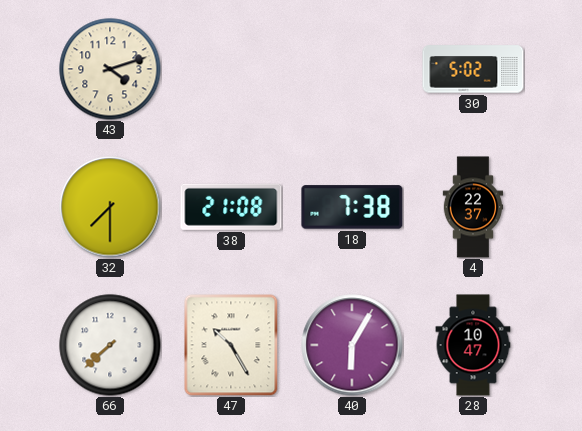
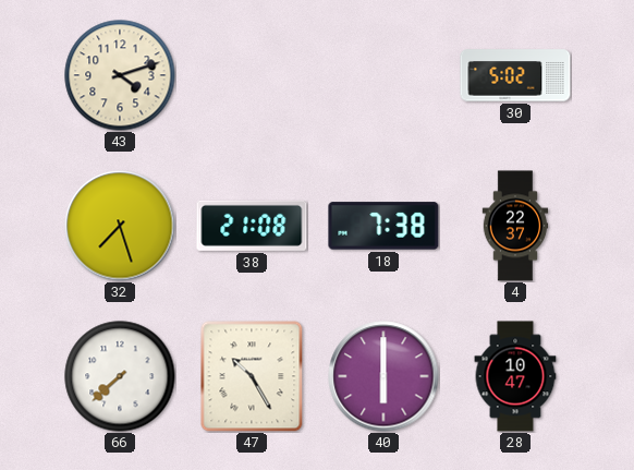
32: 7:30 -> 7:27
40: 6:05 -> 6:00
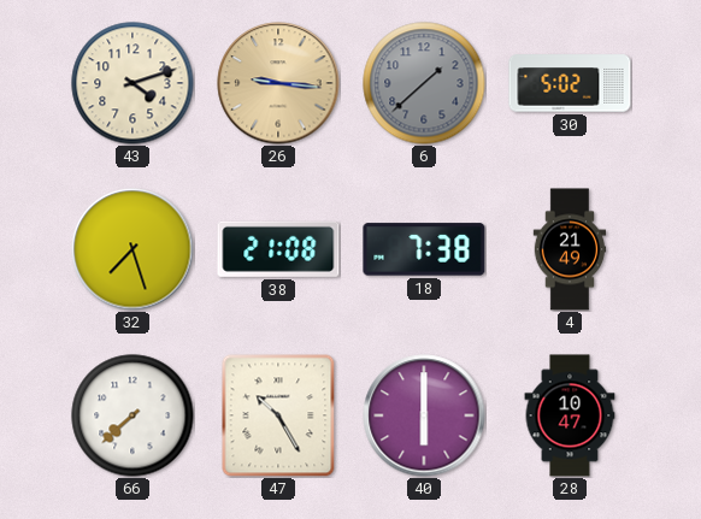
26: none -> 9:16
6: none -> 1:38
4: 22:37 -> 21:49
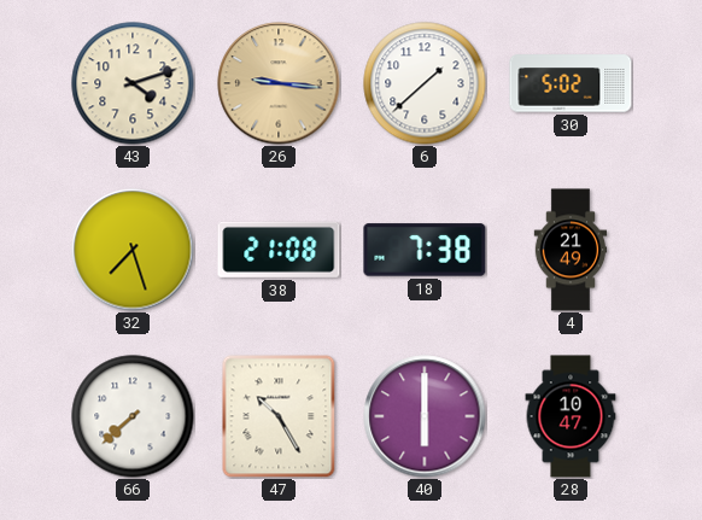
6 dial: grey -> white
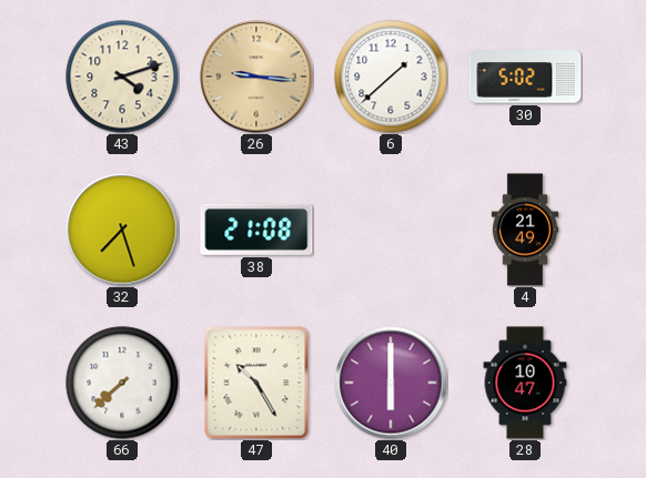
18: 7:38 -> none
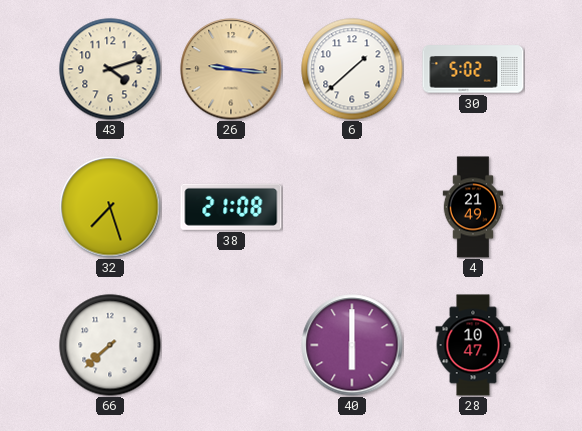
47: 10:25 -> none
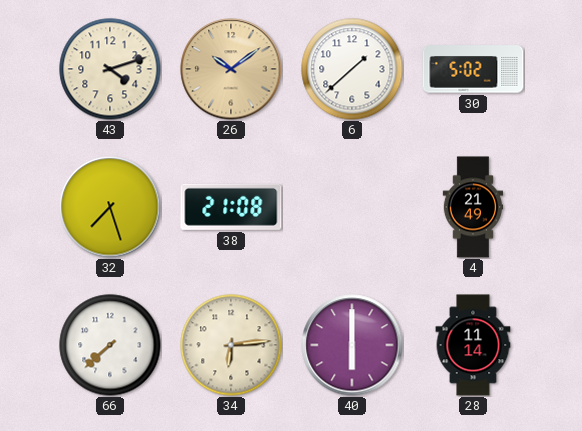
26: 9:16 -> 10:09
34: none -> 6:14
28: 10:47 -> 11:14
